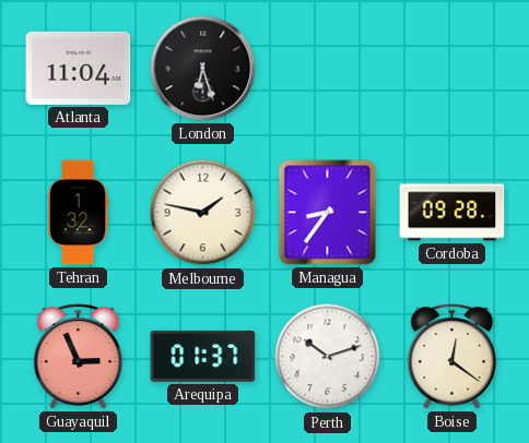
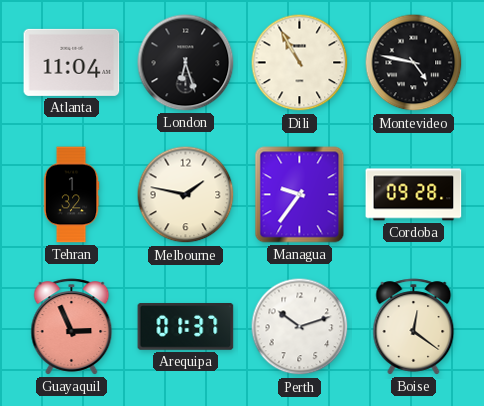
Dili: none -> 10:55
Montevideo: none -> 4:47
Managua: 8:36 -> 9:36
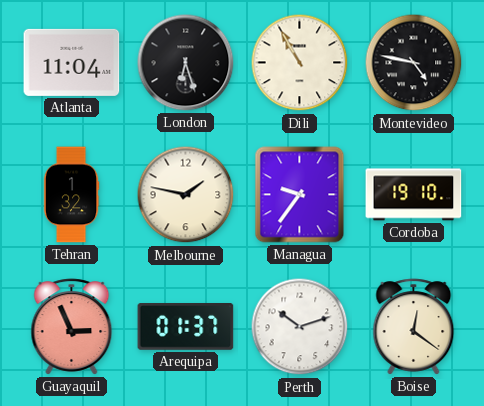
Cordoba: 09:28 -> 19:10
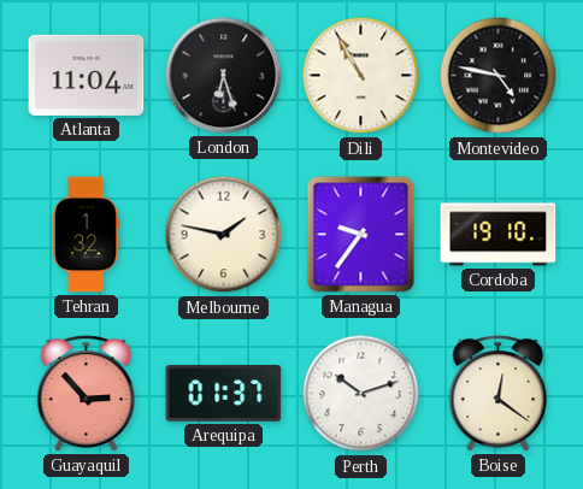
Guayaquil: 2:56 -> 2:53
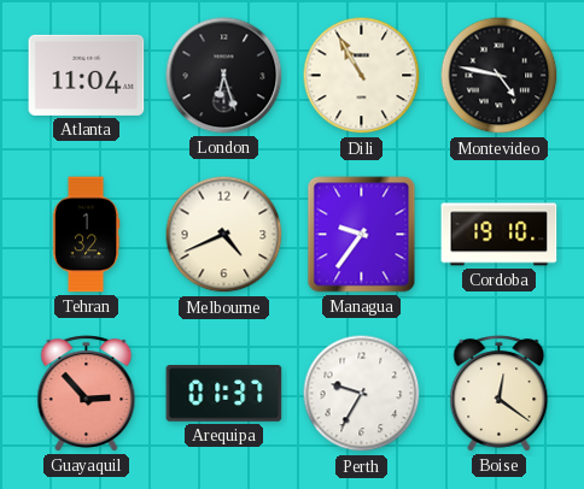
Melbourne: 1:47 -> 4:41
Perth: 10:12 -> 9:35
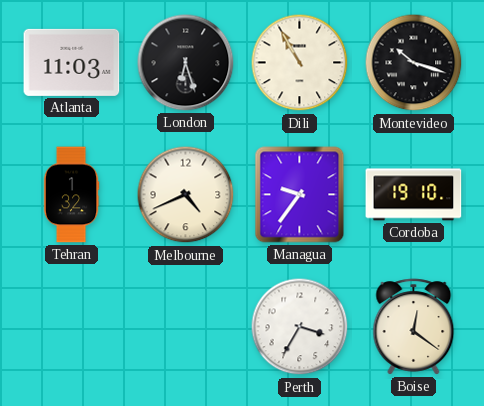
Atlanta: 11:04 -> 11:03
Montevideo: 4:47 -> 10:18
Guayaquil: 2:53 -> none
Arequipa: 01:37 -> none
Perth: 9:35 -> 3:35
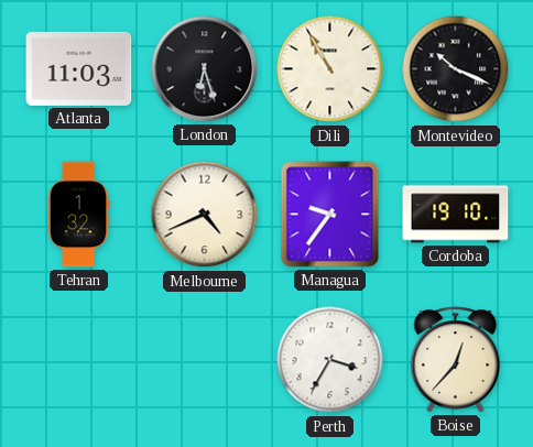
Montevideo: 10:18 -> 10:19
Boise: 12:21 -> 12:37
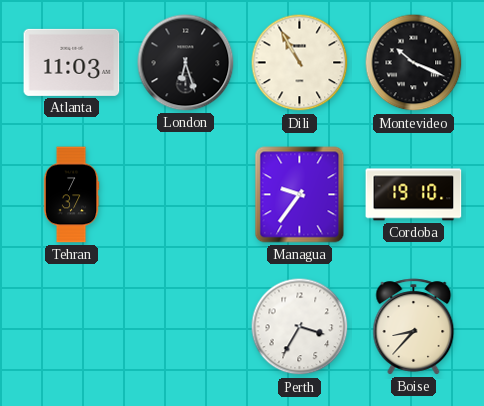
Tehran: 1:32 -> 7:37
Melbourne: 4:41 -> none
Boise: 12:37 -> 8:37
